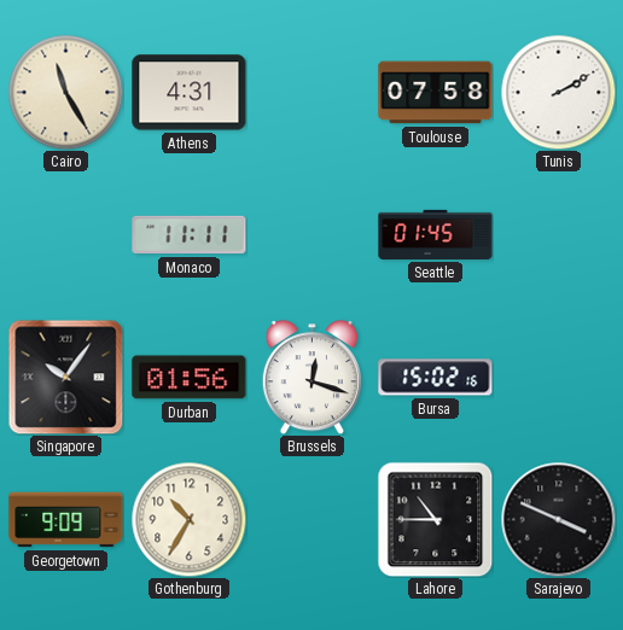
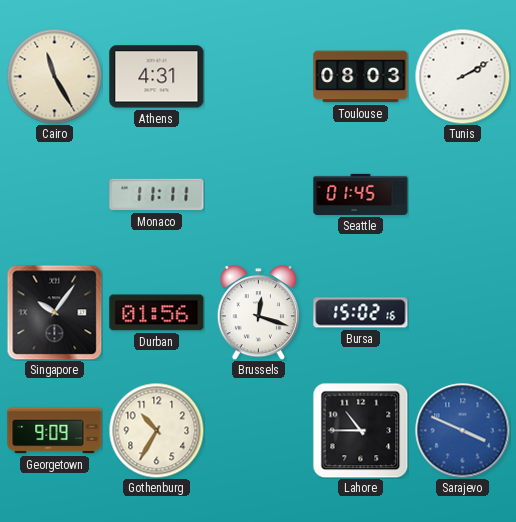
Toulouse: 07:58 -> 08:03
Sarajevo dial: black -> blue
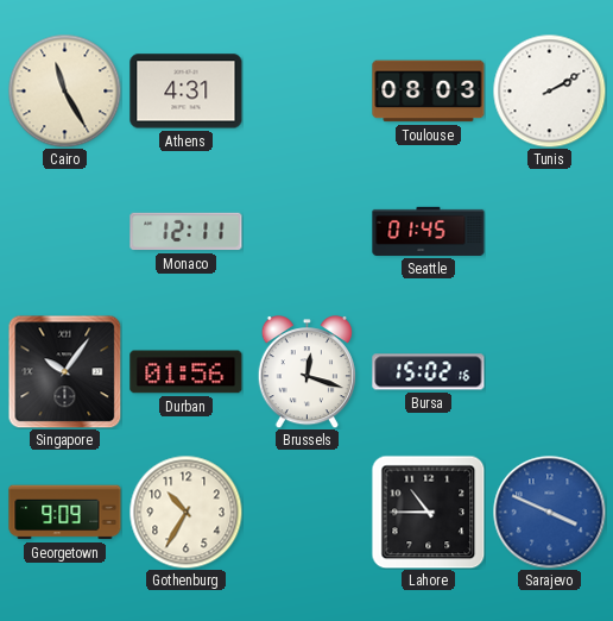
Monaco: 11:11 -> 12:11
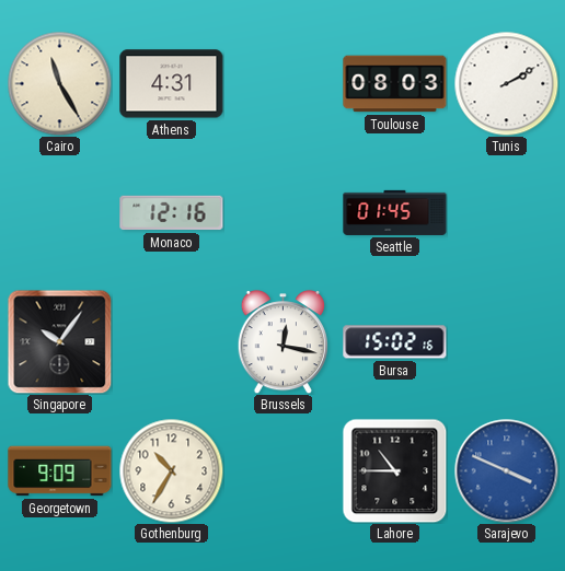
Monaco: 12:11 -> 12:16
Durban: 01:56 -> none
Brussels: 12:18 -> 12:17
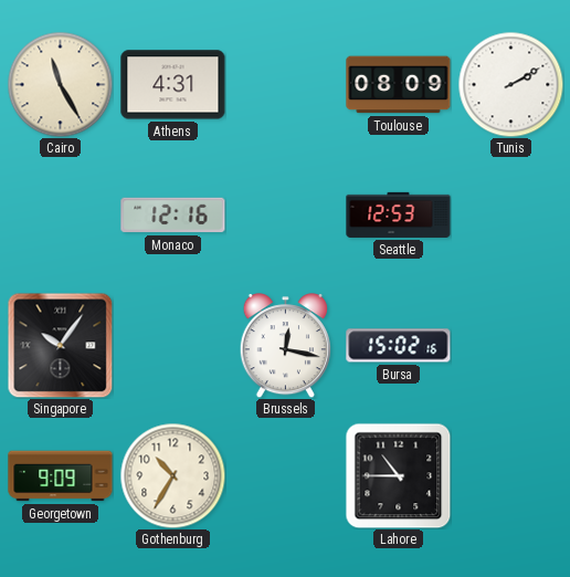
Toulouse: 08:03 -> 08:09
Seattle: 01:45 -> 12:53
Sarajevo: 3:49 -> none
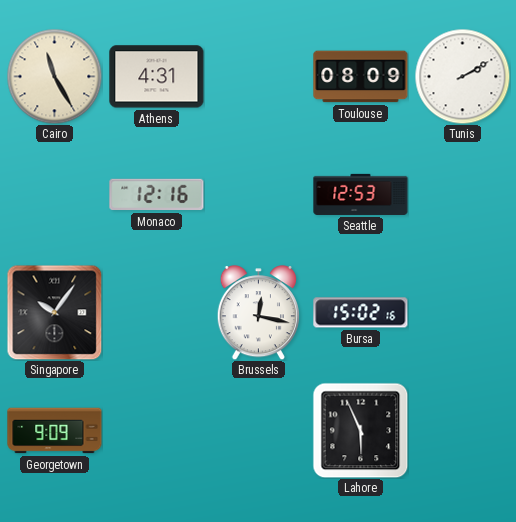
Gothenburg: 10:35 -> none
Lahore: 10:45 -> 5:56
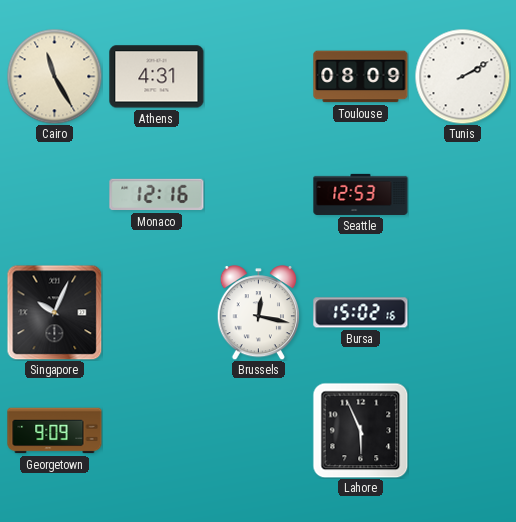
Singapore: 10:06 -> 10:04
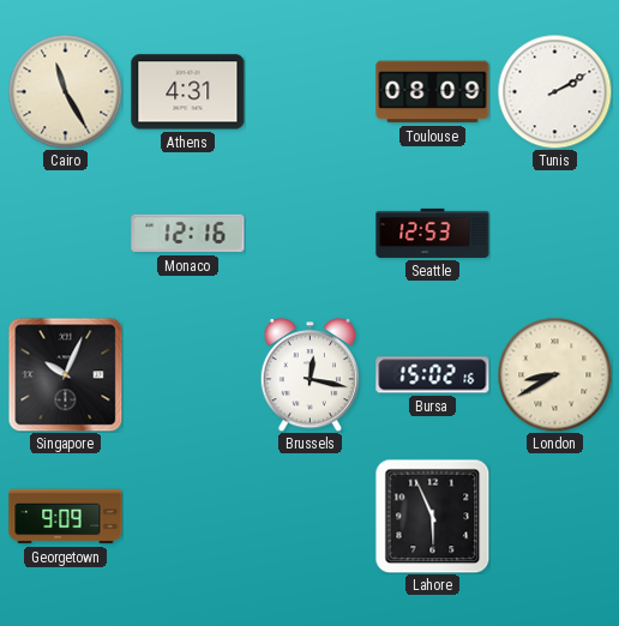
London: none -> 8:40
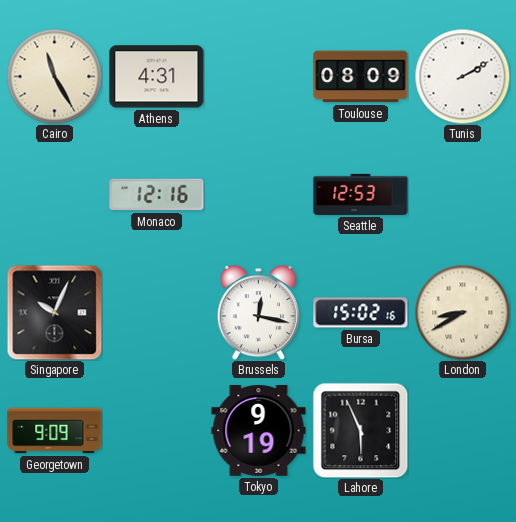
Tokyo: none -> 9:19
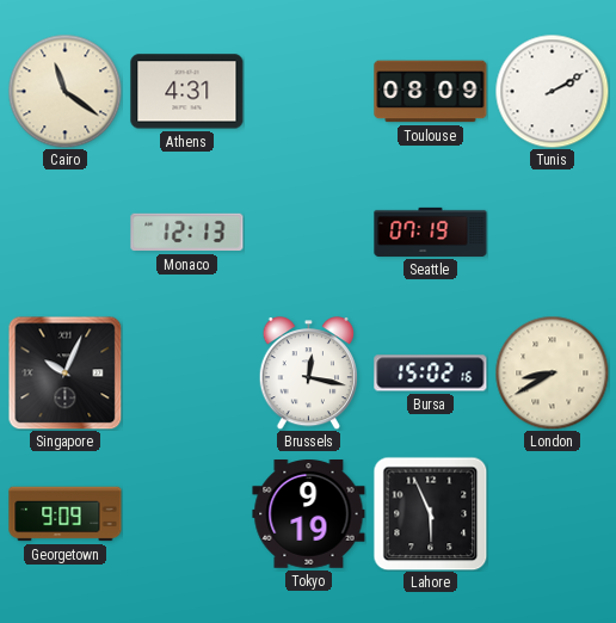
Cairo: 11:25 -> 11:21
Monaco: 12:16 -> 12:13
Seattle: 12:53 -> 07:19
